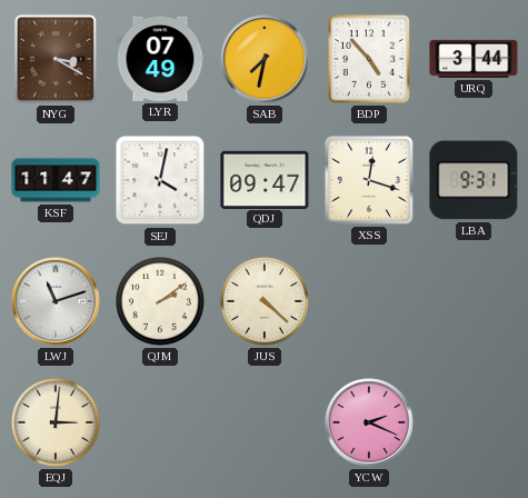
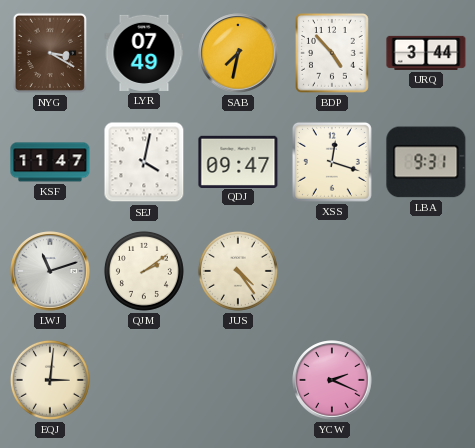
JUS: 4:22 -> 4:24
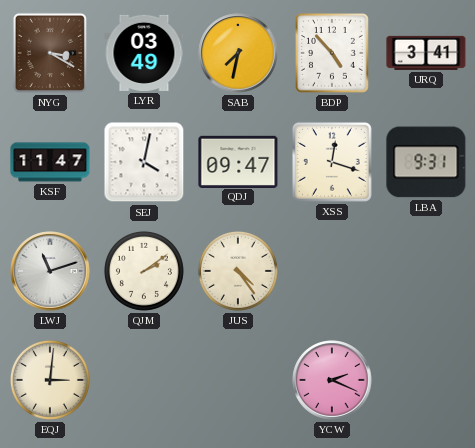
LYR: 07:49 -> 03:49
URQ: 3:44 -> 3:41
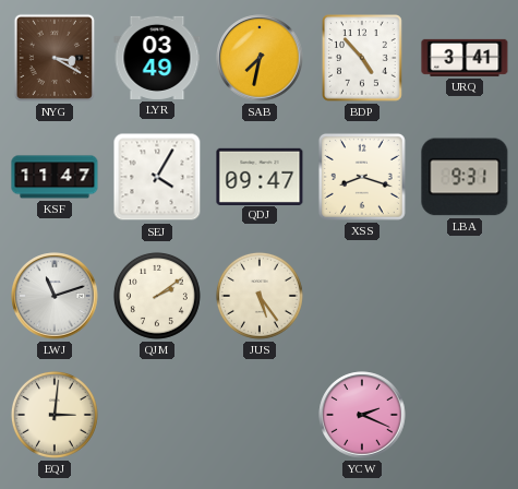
SEJ: 4:02 -> 4:05
XSS: 12:18 -> 8:18
JUS: 4:24 -> 5:24
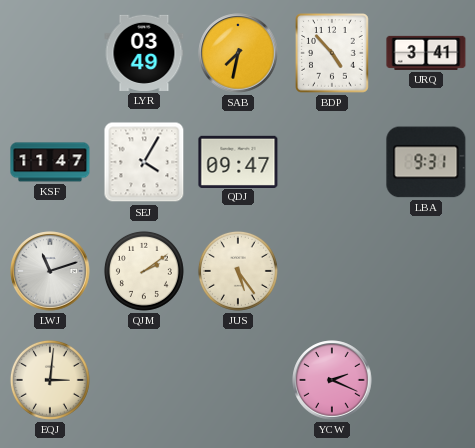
NYG: 3:20 -> none
XSS: 8:18 -> none
